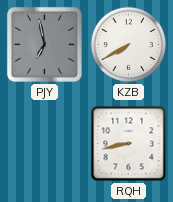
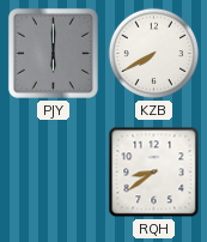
PJY: 6:58 -> 6:00
RQH: 8:43 -> 8:39
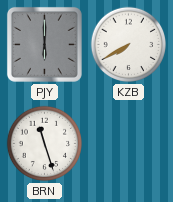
BRN: none -> 11:27
RQH: 8:39 -> none
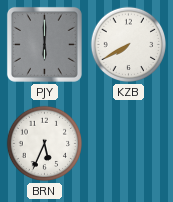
BRN: 11:27 -> 5:34
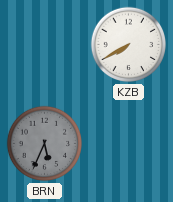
PJY: 6:00 -> none
BRN dial: white -> grey
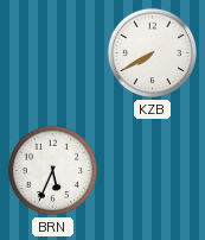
BRN dial: grey -> white
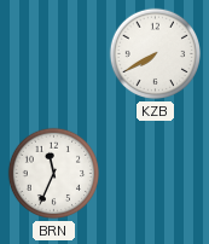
BRN: 5:34 -> 11:34
